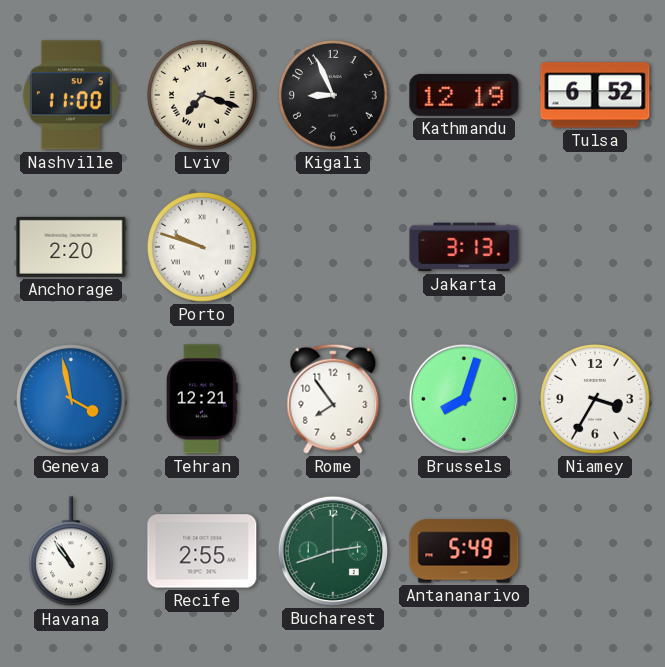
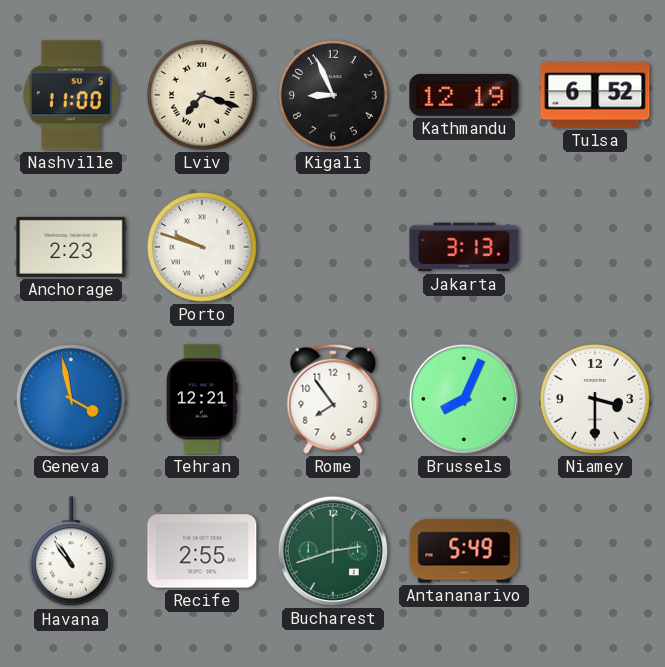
Anchorage: 2:20 -> 2:23
Brussels: 8:03 -> 8:04
Niamey: 3:35 -> 3:30
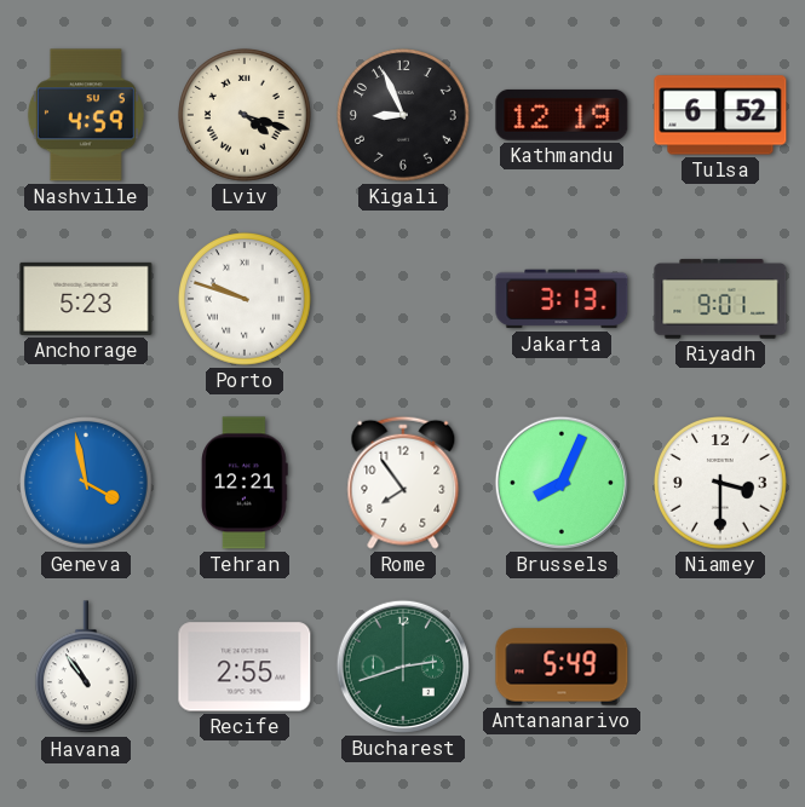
Nashville: 11:00 -> 4:59
Lviv: 7:18 -> 4:18
Anchorage: 2:23 -> 5:23
Riyadh: none -> 9:01
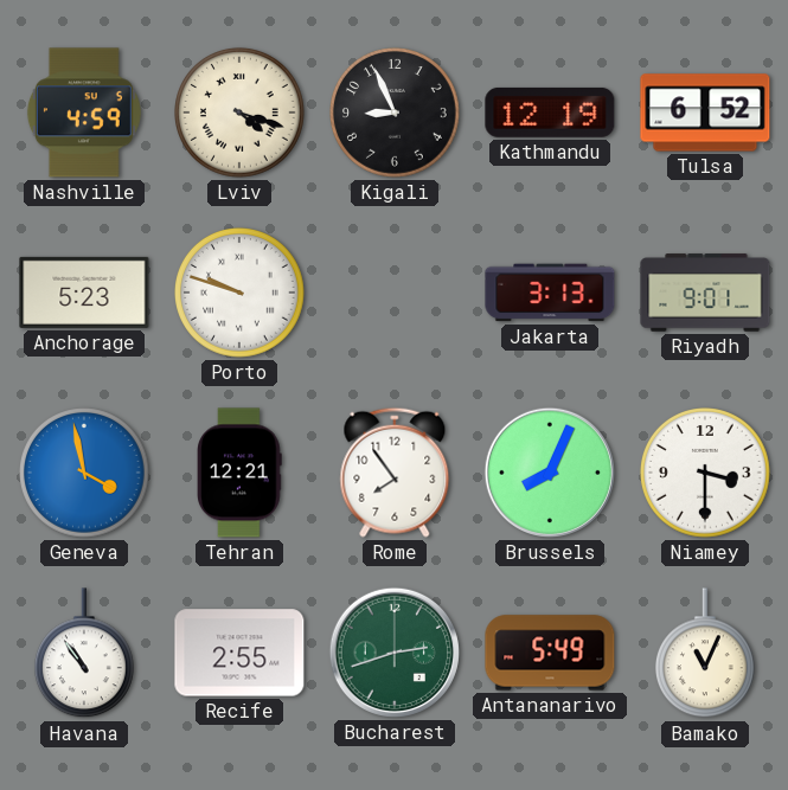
Bamako: none -> 11:04
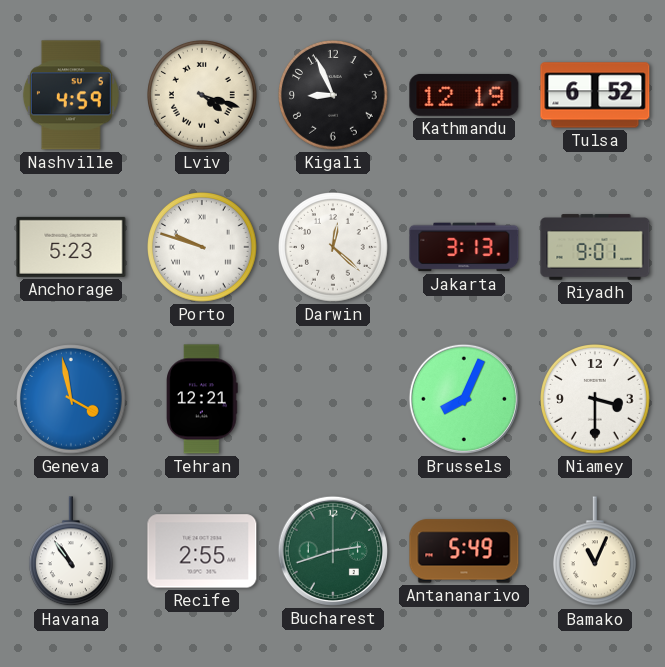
Darwin: none -> 12:22
Rome: 7:54 -> none
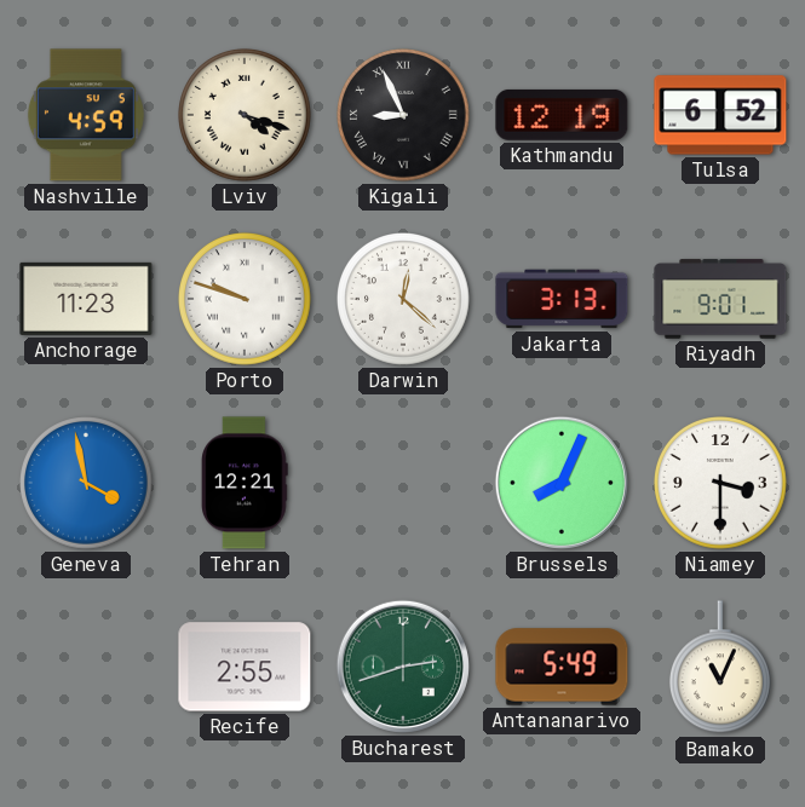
Kigali numerals: Arabic -> Roman
Anchorage: 5:23 -> 11:23
Havana: 10:54 -> none
